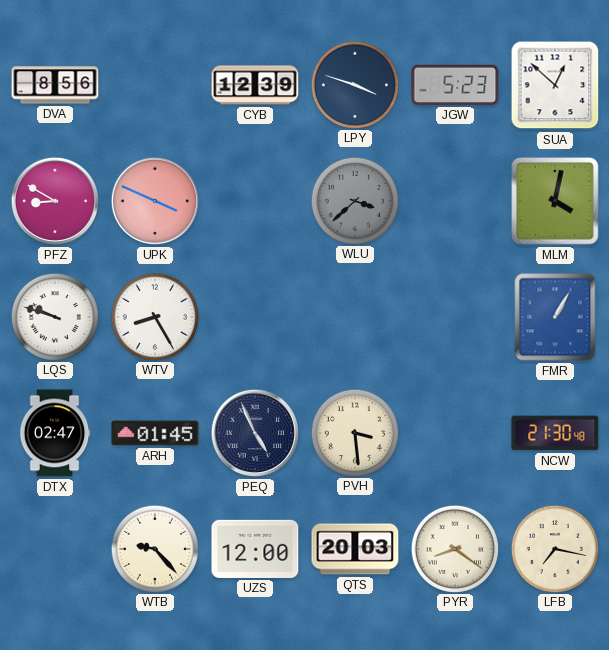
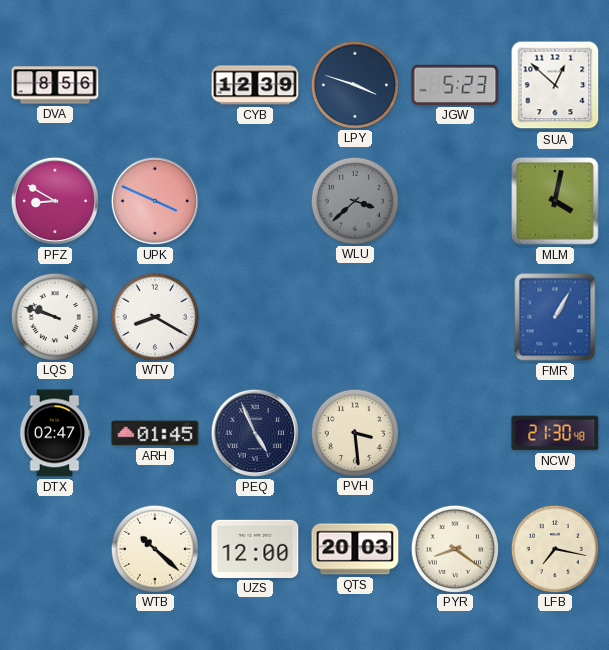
WTV: 8:25 -> 8:20
WTB: 9:23 -> 10:22
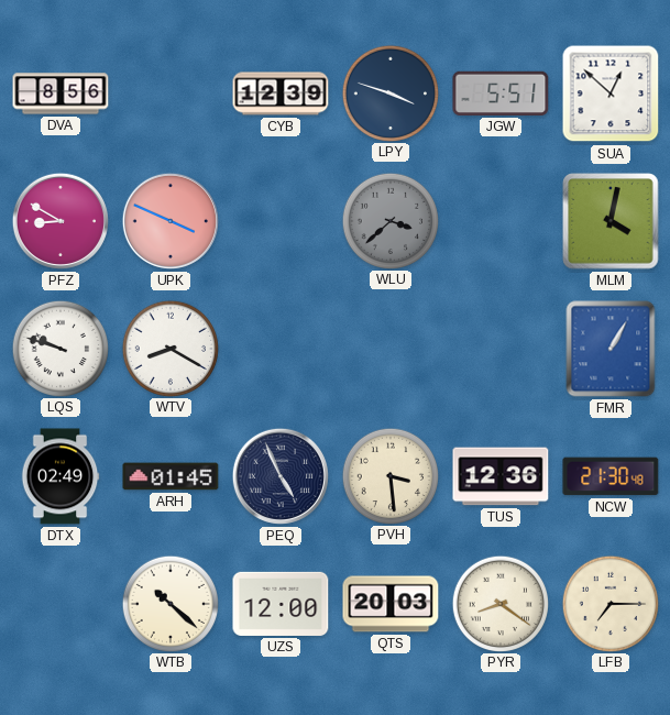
JGW: 5:23 -> 5:51
DTX: 02:47 -> 02:49
TUS: none -> 12:36
LFB: 7:17 -> 7:15
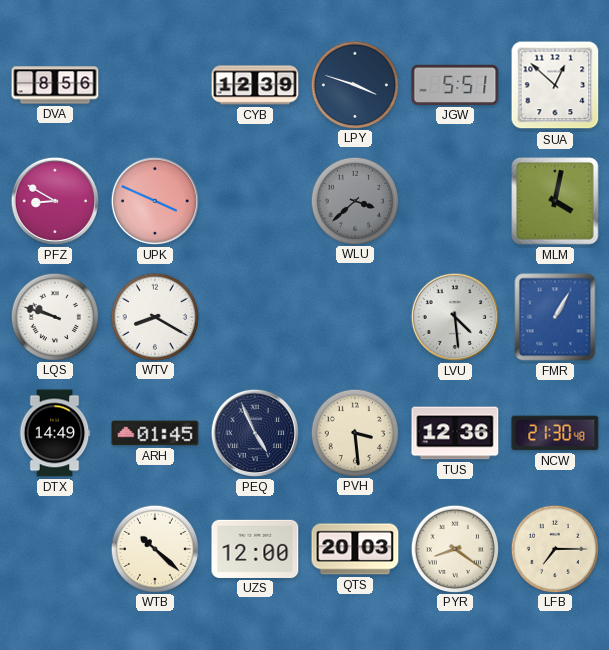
LVU: none -> 4:29
DTX: 02:49 -> 14:49
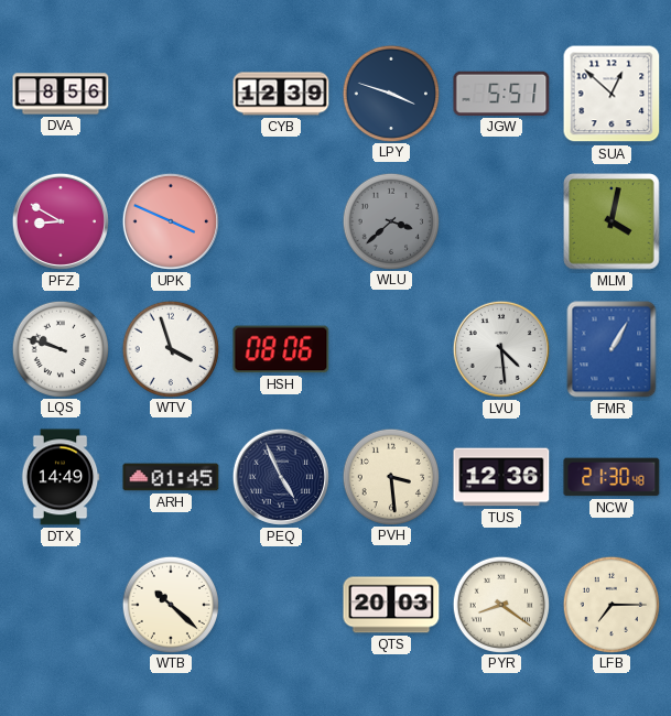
WTV: 8:20 -> 3:57
HSH: none -> 08:06
UZS: 12:00 -> none
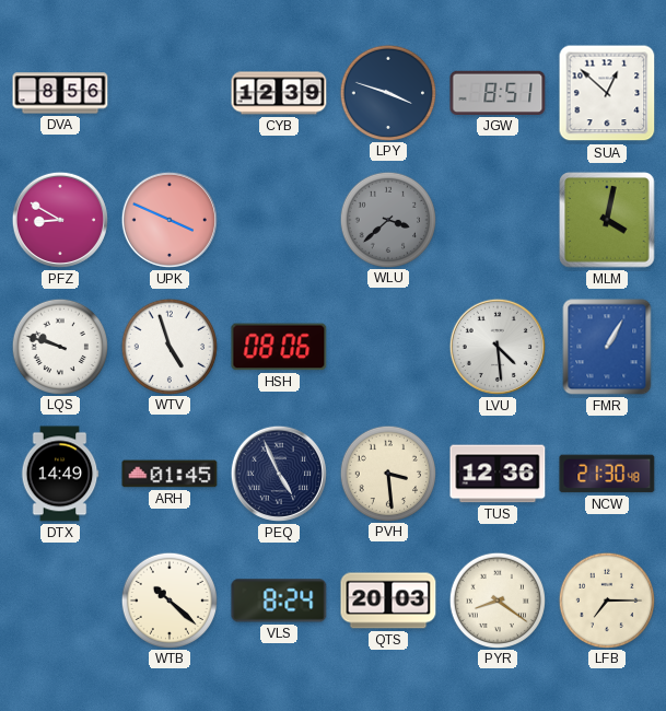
JGW: 5:51 -> 8:51
WTV: 3:57 -> 4:57
VLS: none -> 8:24
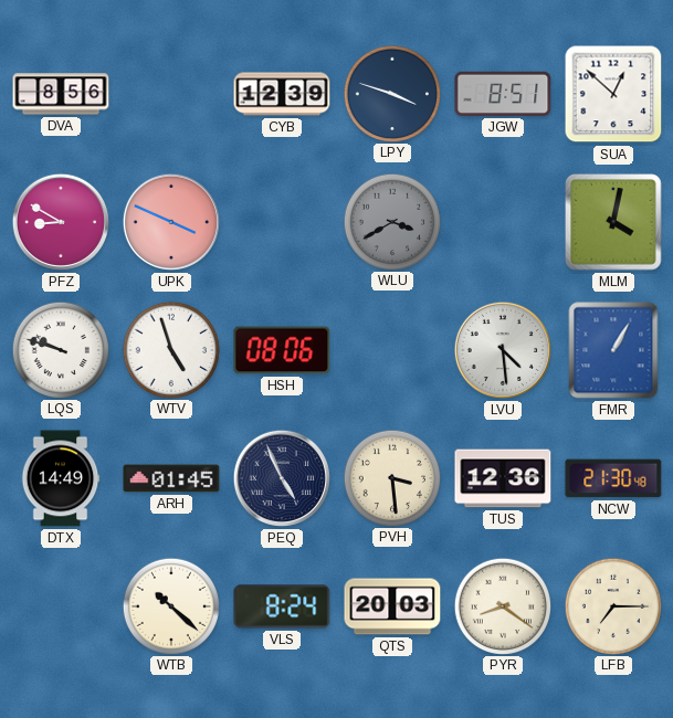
WLU: 3:38 -> 3:40
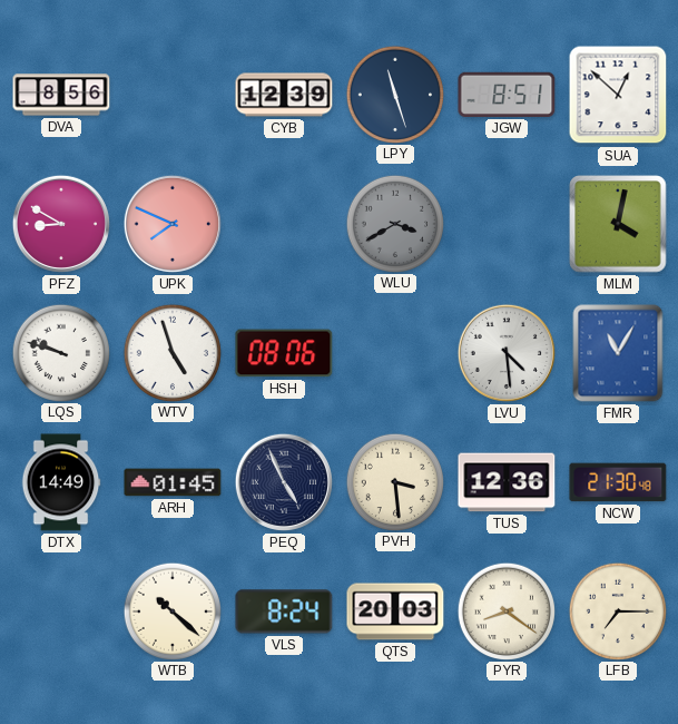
LPY: 3:48 -> 11:27
UPK: 3:49 -> 7:49
FMR: 1:05 -> 11:05
